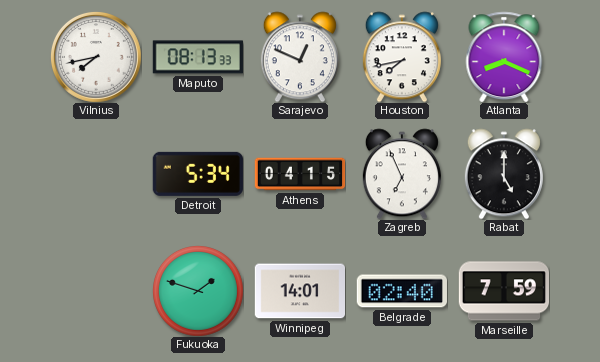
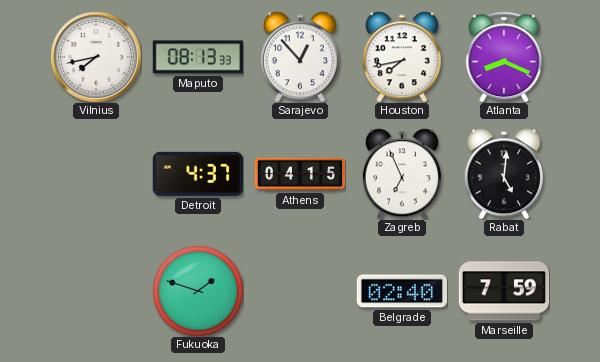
Sarajevo: 12:49 -> 12:53
Detroit: 5:34 -> 4:37
Rabat: 5:00 -> 5:01
Winnipeg: 14:01 -> none
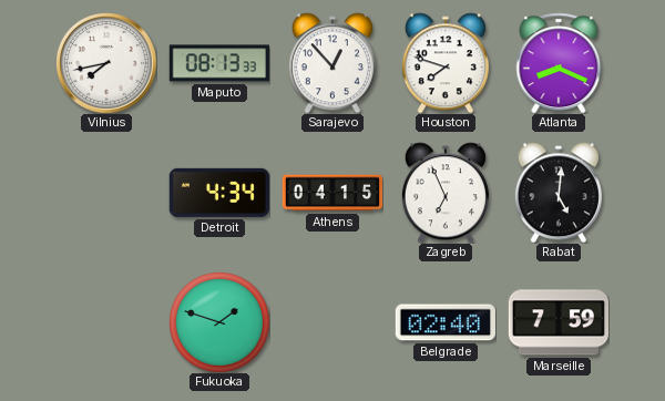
Houston: 7:43 -> 7:48
Detroit: 4:37 -> 4:34
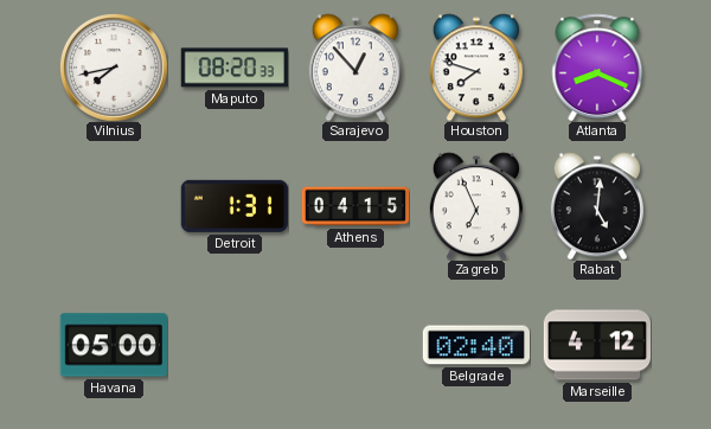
Maputo: 08:13 -> 08:20
Detroit: 4:34 -> 1:31
Havana: none -> 05:00
Fukuoka: 1:48 -> none
Marseille: 7:59 -> 4:12
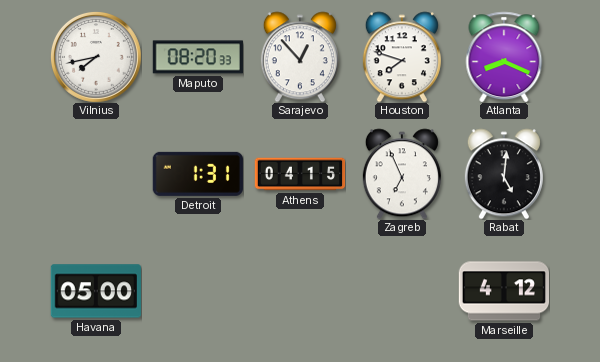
Belgrade: 02:40 -> none
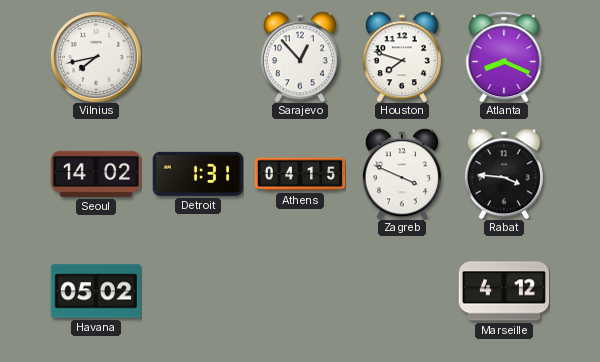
Maputo: 08:20 -> none
Seoul: none -> 14:02
Zagreb: 6:56 -> 3:49
Rabat: 5:01 -> 3:46
Havana: 05:00 -> 05:02
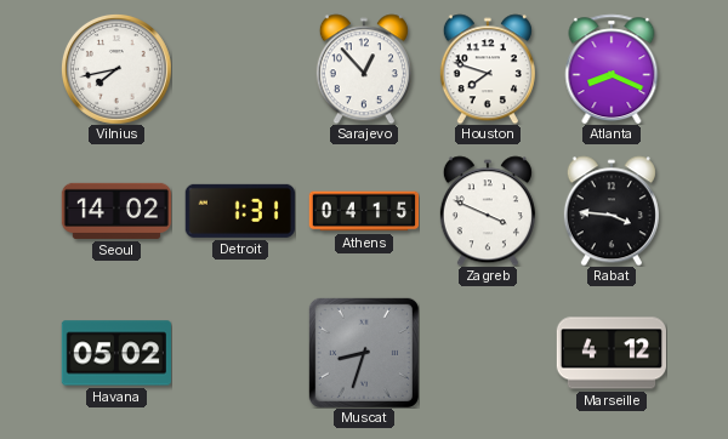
Muscat: none -> 8:33
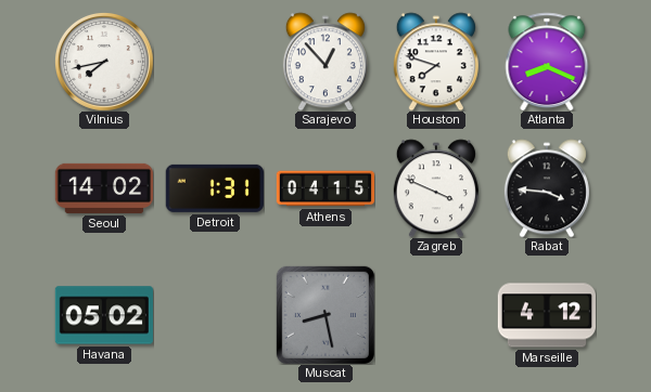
Muscat: 8:33 -> 8:28
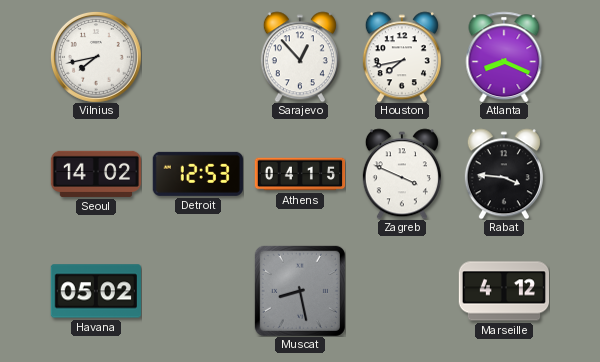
Houston: 7:48 -> 7:43
Detroit: 1:31 -> 12:53
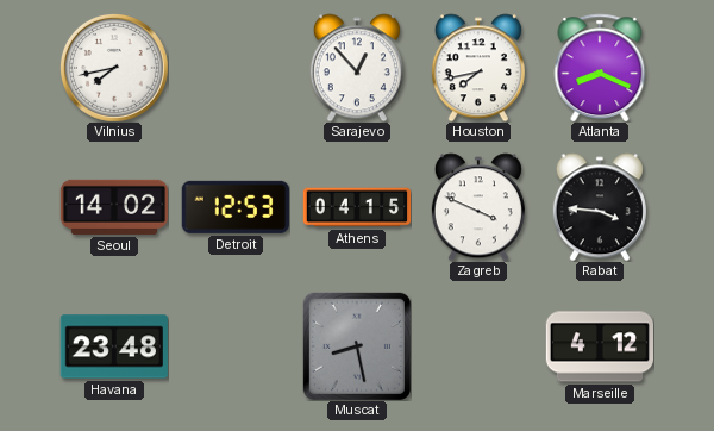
Havana: 05:02 -> 23:48
